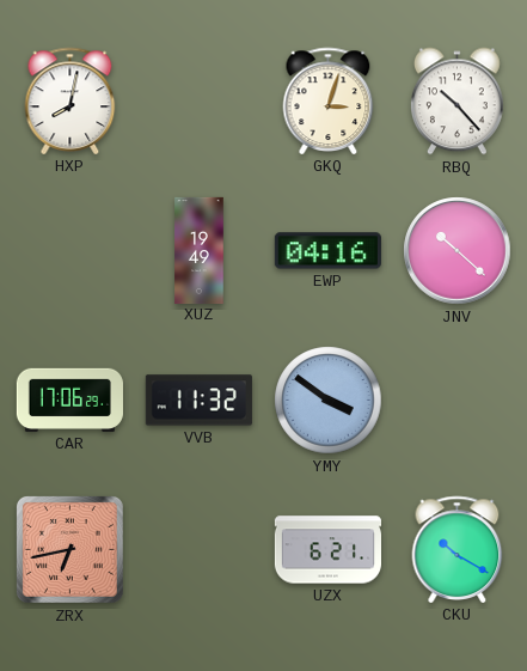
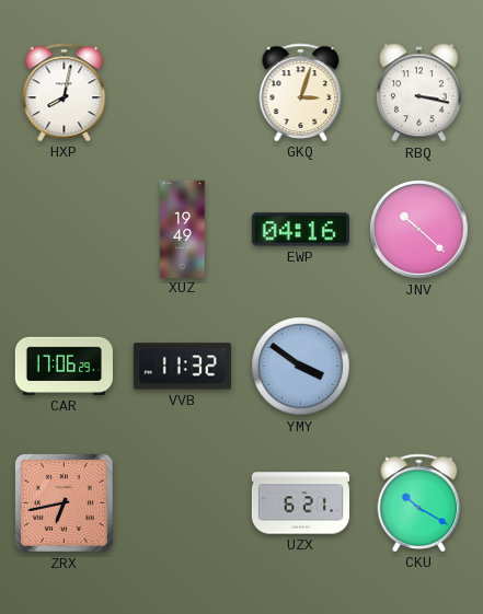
RBQ: 10:23 -> 3:17
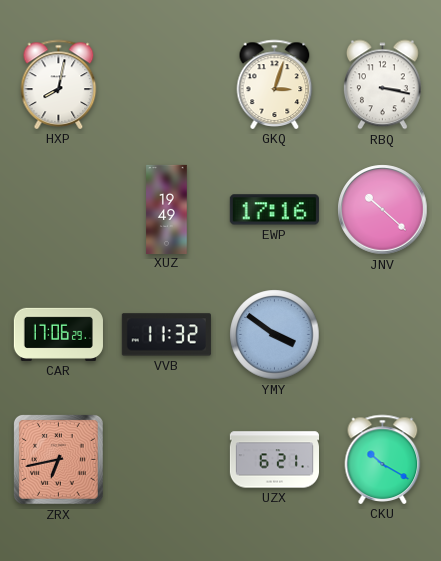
EWP: 04:16 -> 17:16
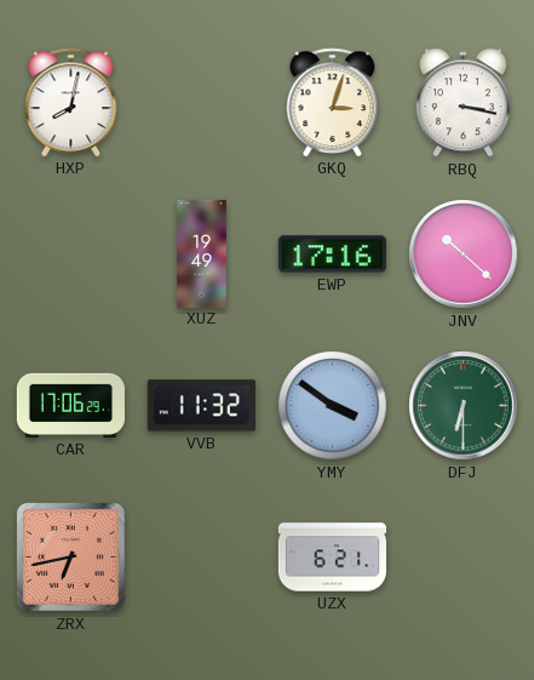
DFJ: none -> 6:30
CKU: 10:20 -> none
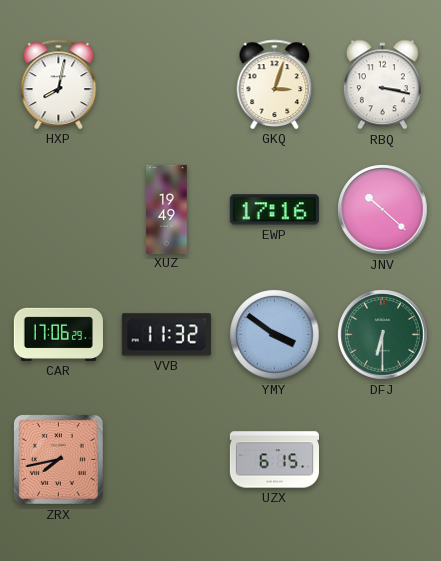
ZRX: 6:43 -> 7:43
UZX: 6:21 -> 6:15
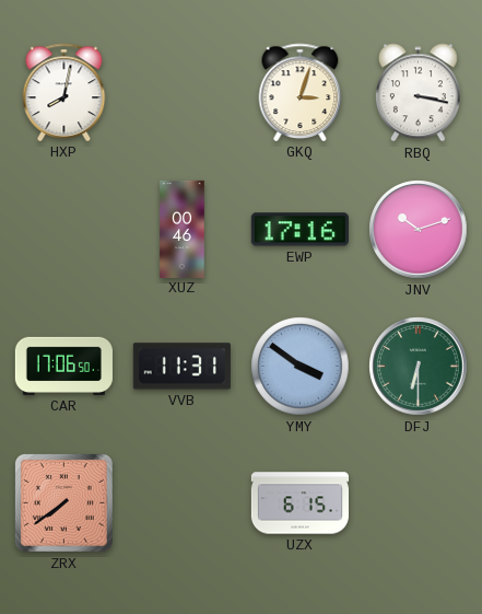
XUZ: 19:49 -> 00:46
JNV: 10:22 -> 10:12
CAR: 17:06:29 -> 17:06:50
VVB: 11:32 -> 11:31
ZRX: 7:43 -> 7:39
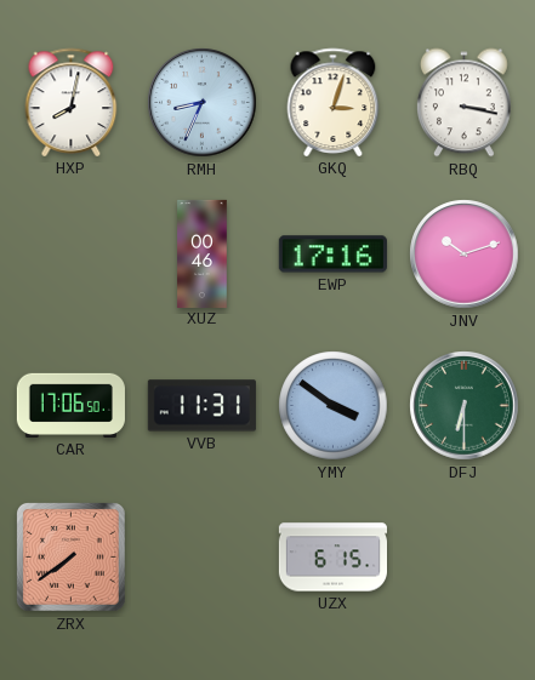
RMH: none -> 8:34
